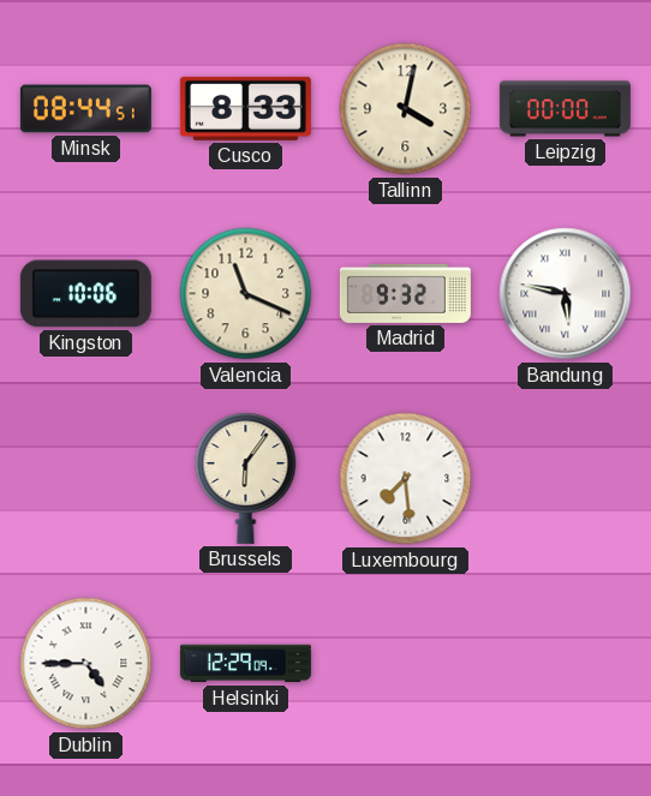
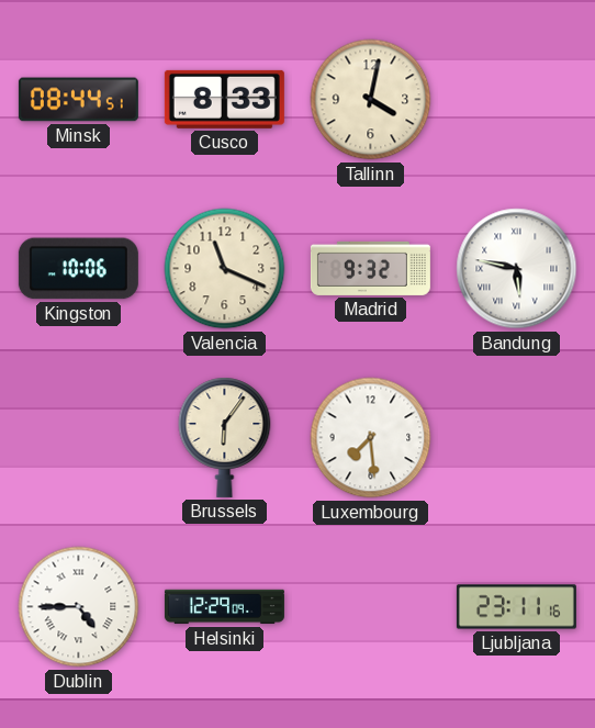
Leipzig: 00:00 -> none
Ljubljana: none -> 23:11
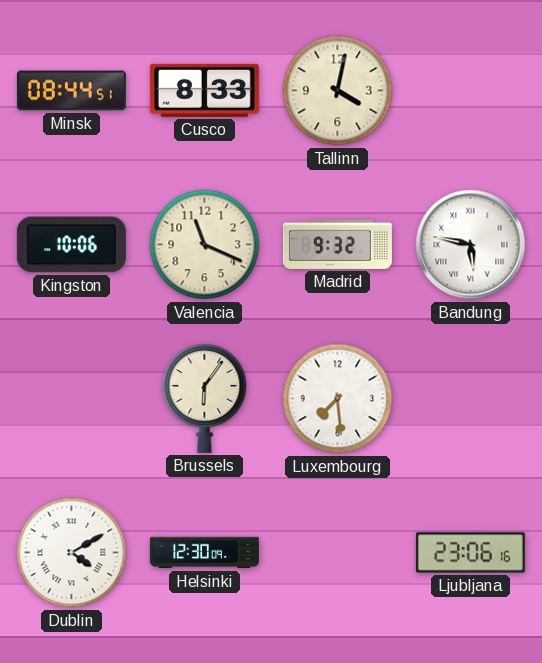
Dublin: 4:45 -> 4:10
Helsinki: 12:29 -> 12:30
Ljubljana: 23:11 -> 23:06
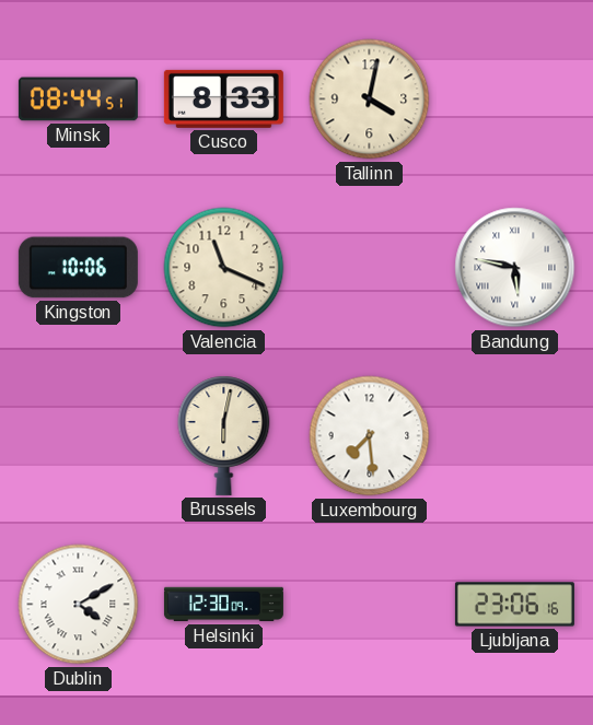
Madrid: 9:32 -> none
Brussels: 6:06 -> 6:02
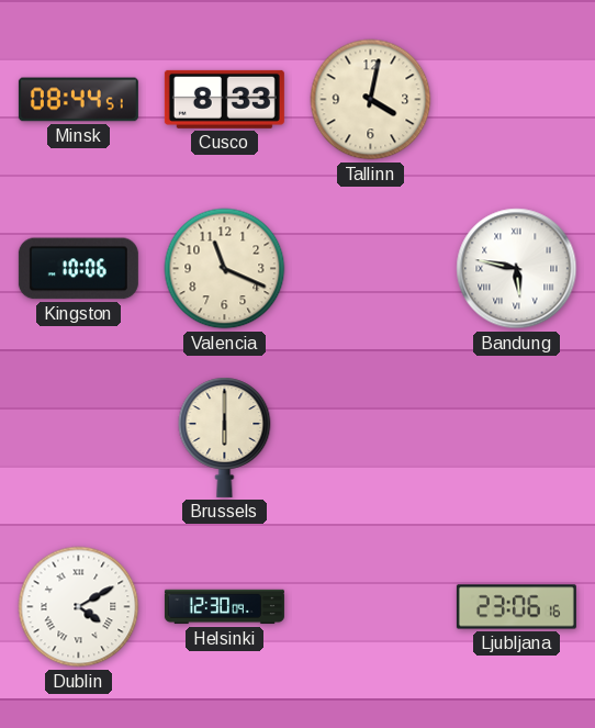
Brussels: 6:02 -> 6:00
Luxembourg: 7:29 -> none
